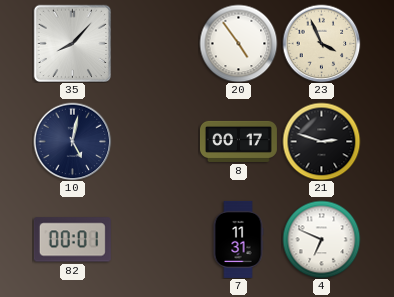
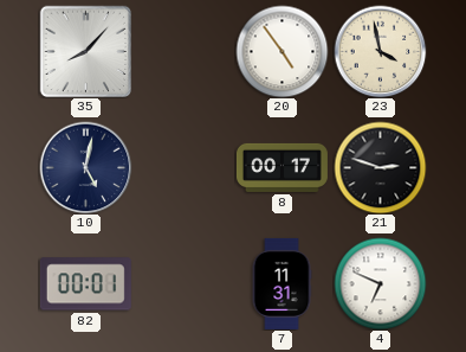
23: 3:56 -> 3:58
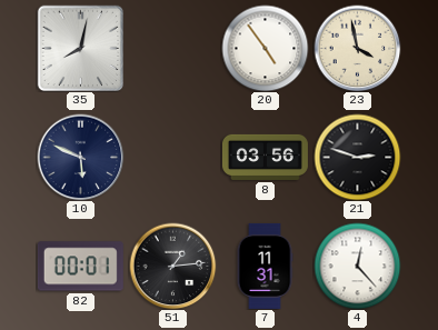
35: 8:07 -> 8:02
10: 5:02 -> 5:49
8: 00:17 -> 03:56
51: none -> 1:14
4: 6:49 -> 12:23
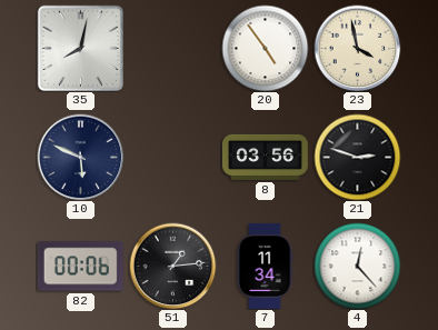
82: 00:01 -> 00:06
7: 11:31 -> 11:34
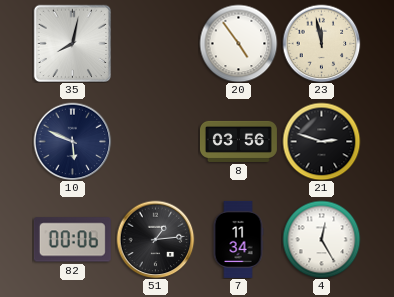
23: 3:58 -> 11:58
4: 12:23 -> 12:25
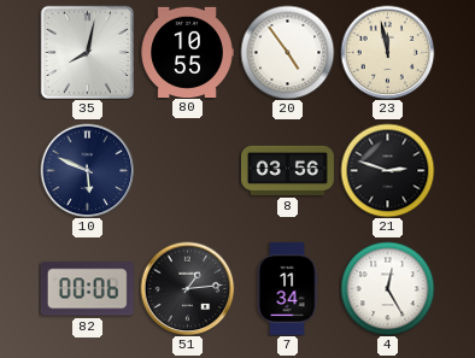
80: none -> 10:55
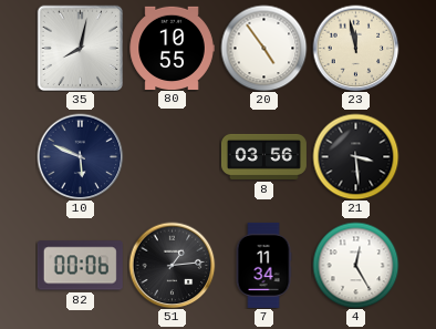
21: 2:48 -> 3:29
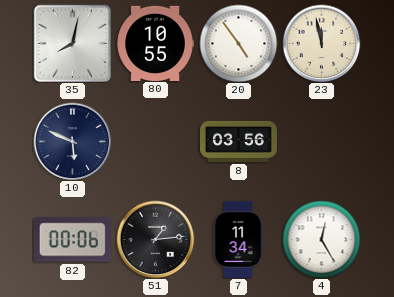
21: 3:29 -> none
